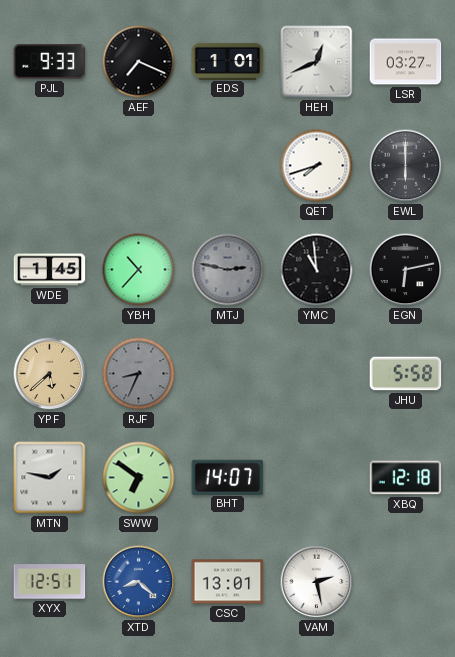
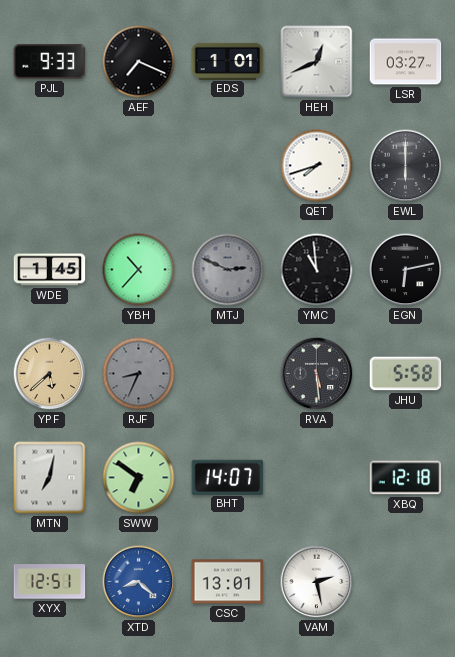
MTJ: 2:47 -> 2:49
RVA: none -> 5:29
MTN: 1:47 -> 7:02
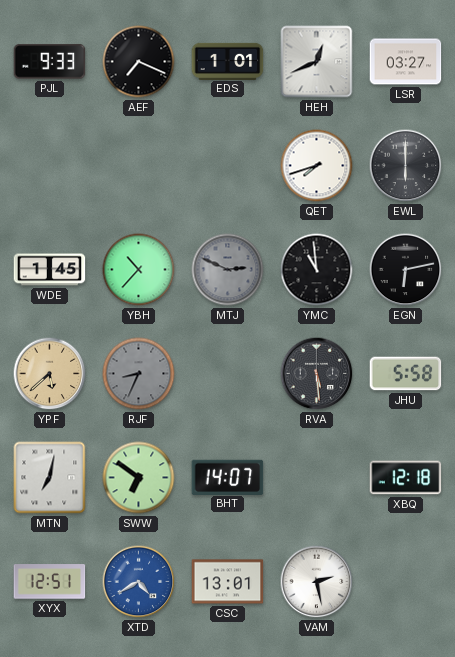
XTD: 8:22 -> 4:40
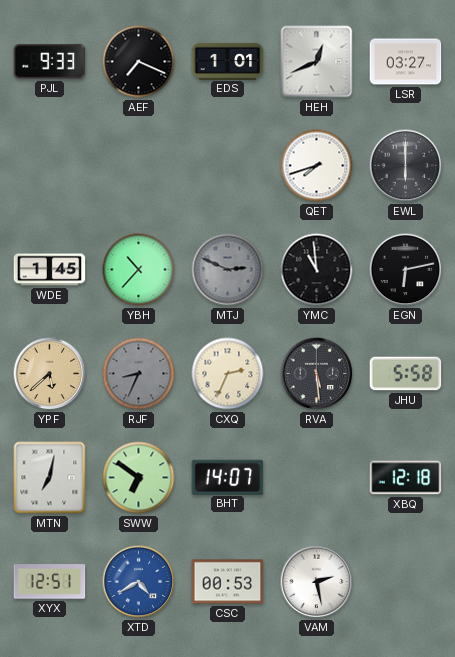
CXQ: none -> 2:34
CSC: 13:01 -> 00:53
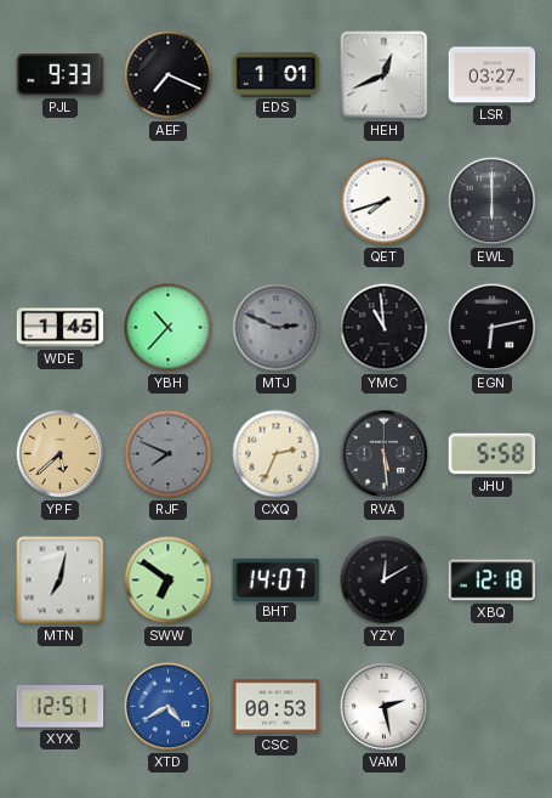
RJF: 8:34 -> 7:49
YZY: none -> 12:10
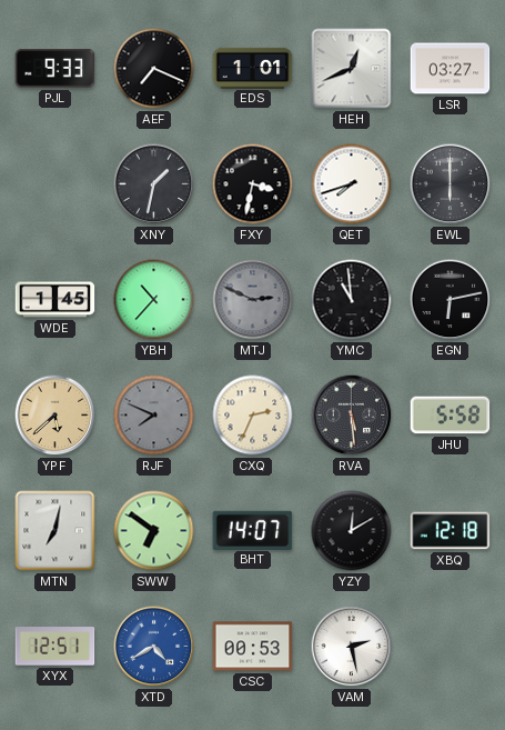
XNY: none -> 1:32
FXY: none -> 3:32
